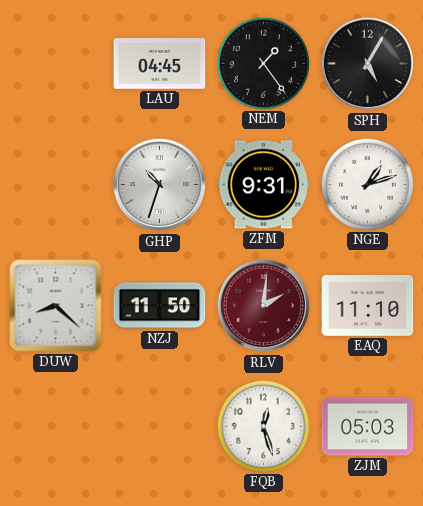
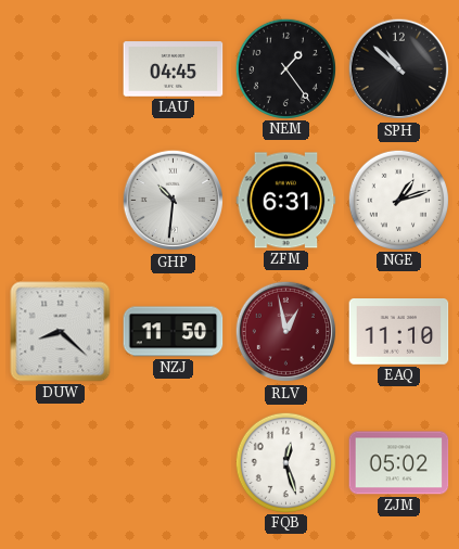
SPH: 5:05 -> 10:52
GHP: 10:33 -> 10:31
ZFM: 9:31 -> 6:31
RLV: 2:01 -> 12:58
ZJM: 05:03 -> 05:02
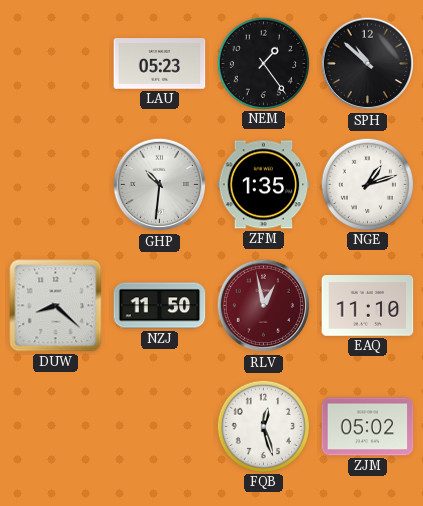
LAU: 04:45 -> 05:23
ZFM: 6:31 -> 1:35
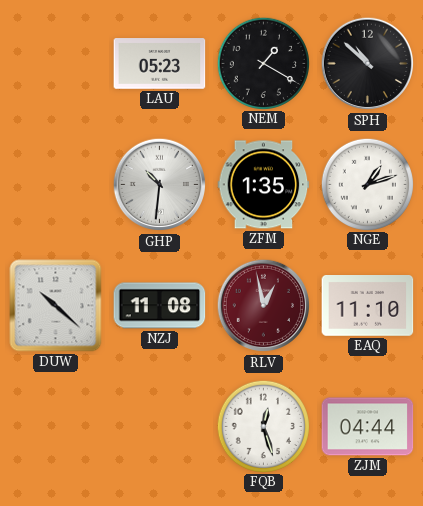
NEM: 1:24 -> 1:20
DUW: 8:22 -> 10:22
NZJ: 11:50 -> 11:08
ZJM: 05:02 -> 04:44
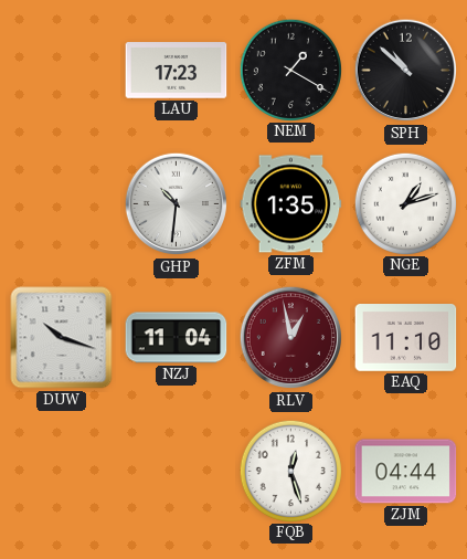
LAU: 05:23 -> 17:23
DUW: 10:22 -> 10:18
NZJ: 11:08 -> 11:04
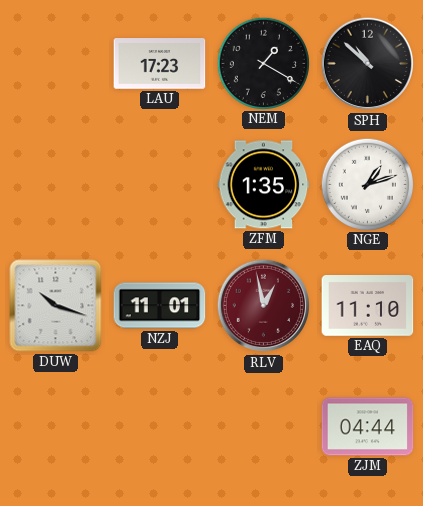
GHP: 10:31 -> none
NZJ: 11:04 -> 11:01
FQB: 12:27 -> none
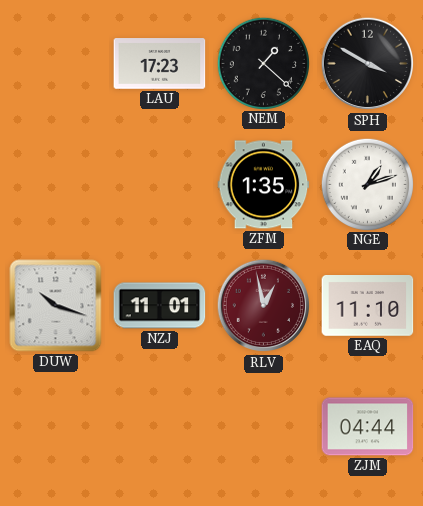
NEM: 1:20 -> 1:22
SPH: 10:52 -> 3:50
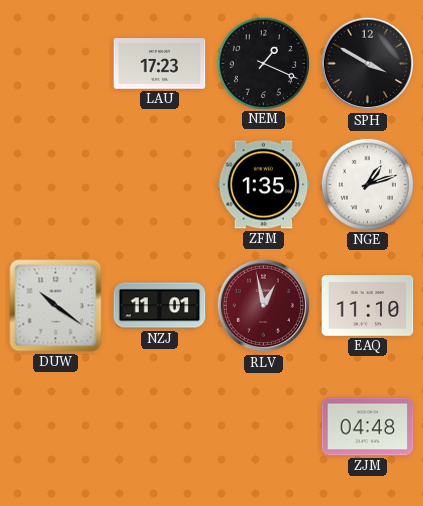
NEM: 1:22 -> 1:19
DUW: 10:18 -> 10:21
ZJM: 04:44 -> 04:48
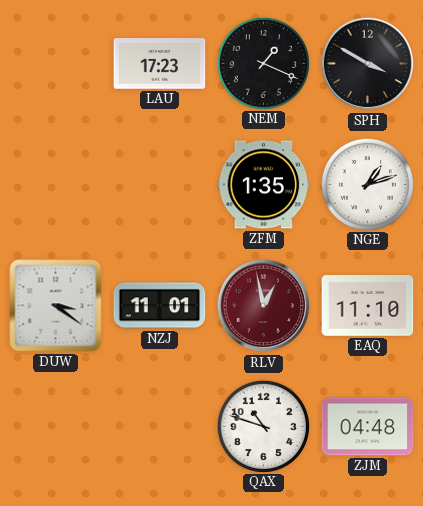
DUW: 10:21 -> 3:21
QAX: none -> 10:48
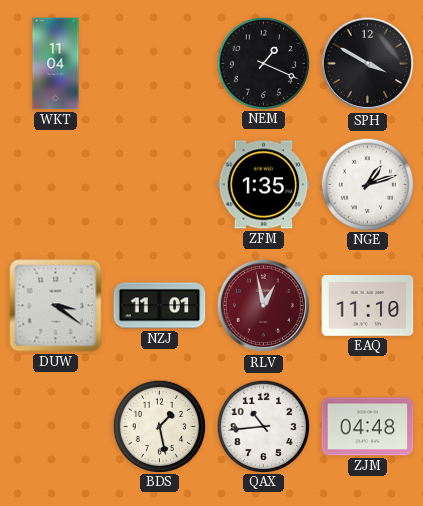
WKT: none -> 11:04
LAU: 17:23 -> none
BDS: none -> 1:28
QAX: 10:48 -> 10:44
